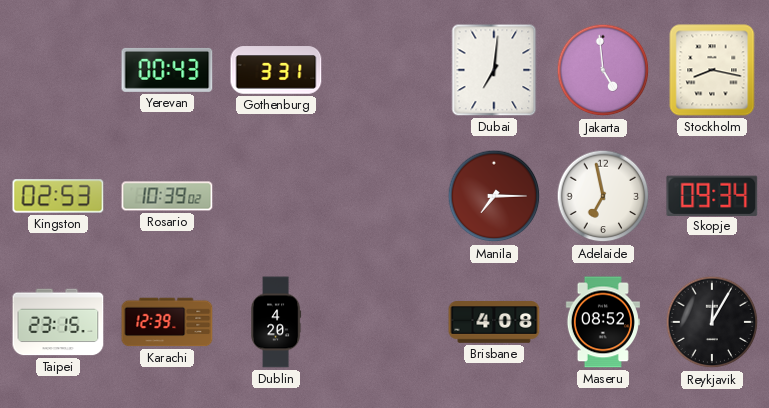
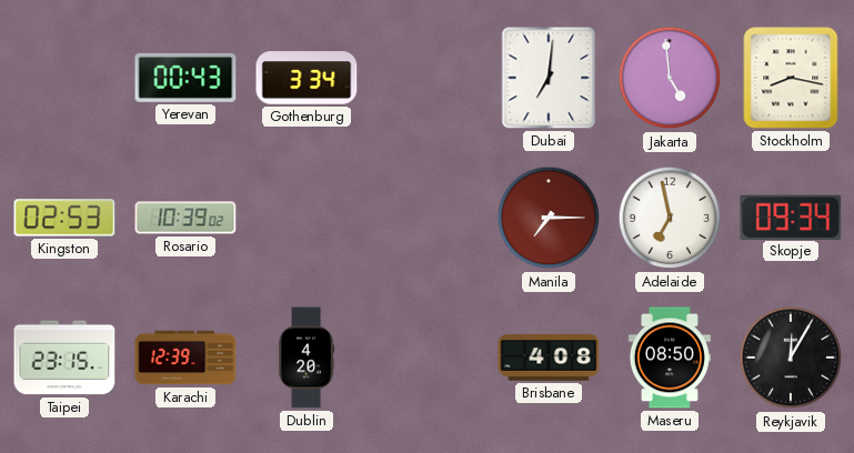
Gothenburg: 3:31 -> 3:34
Maseru: 08:52 -> 08:50
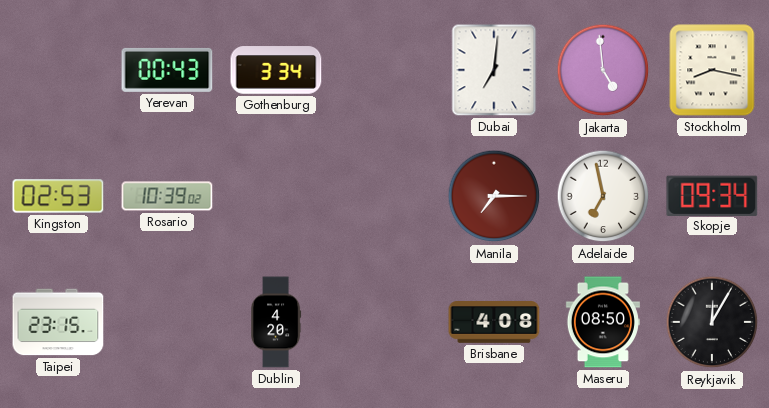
Karachi: 12:39 -> none
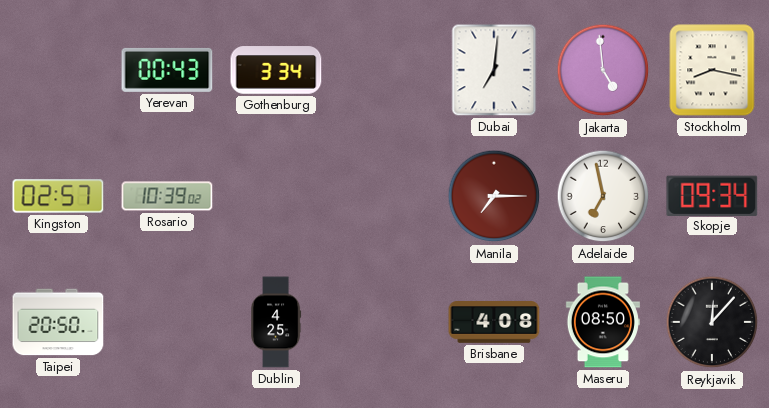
Kingston: 02:53 -> 02:57
Taipei: 23:15 -> 20:50
Dublin: 4:20 -> 4:25
Reykjavik: 12:05 -> 12:07
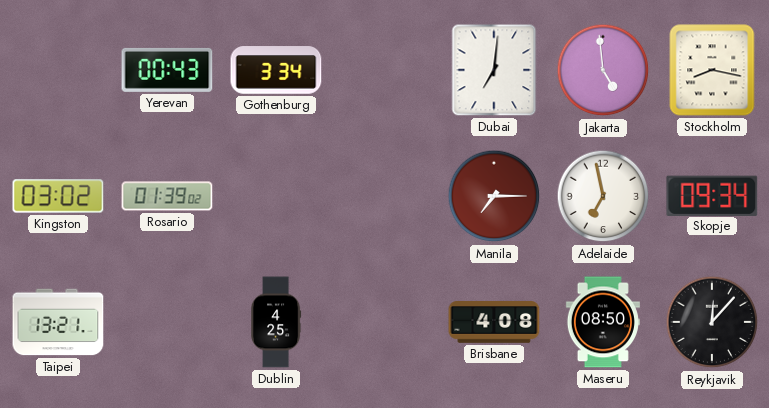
Kingston: 02:57 -> 03:02
Rosario: 10:39 -> 01:39
Taipei: 20:50 -> 13:21
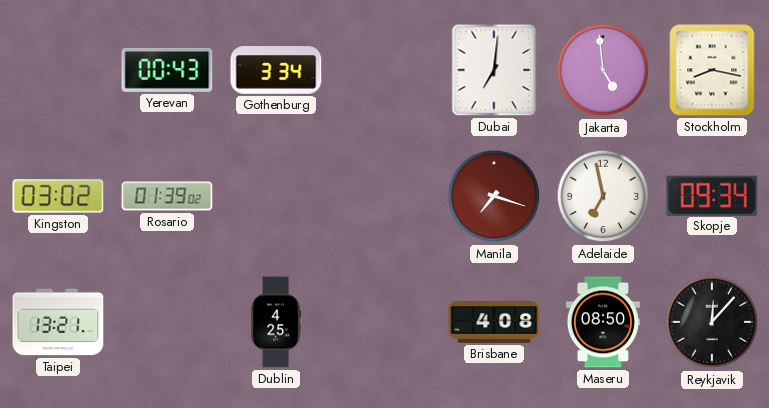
Manila: 7:15 -> 7:18
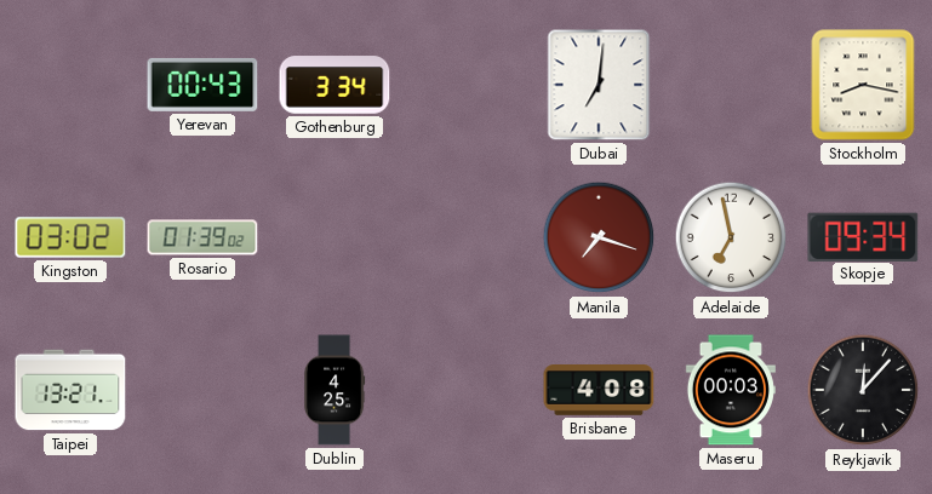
Jakarta: 4:59 -> none
Maseru: 08:50 -> 00:03
